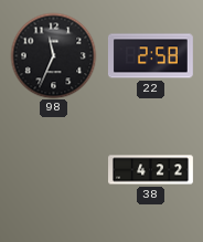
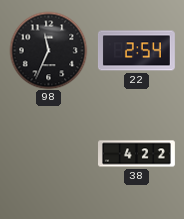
22: 2:58 -> 2:54
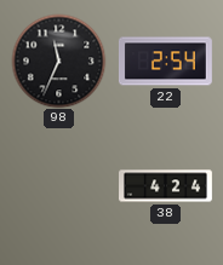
38: 4:22 -> 4:24
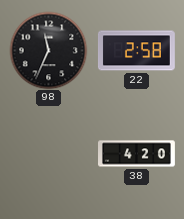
22: 2:54 -> 2:58
38: 4:24 -> 4:20
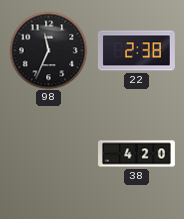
22: 2:58 -> 2:38
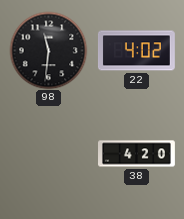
98: 11:34 -> 11:31
22: 2:38 -> 4:02
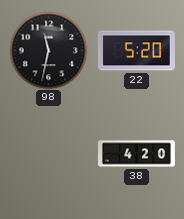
98: 11:31 -> 11:32
22: 4:02 -> 5:20
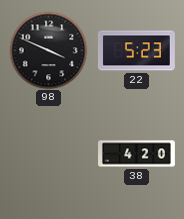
98: 11:32 -> 3:49
22: 5:20 -> 5:23
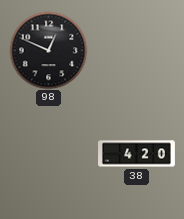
98: 3:49 -> 12:49
22: 5:23 -> none
